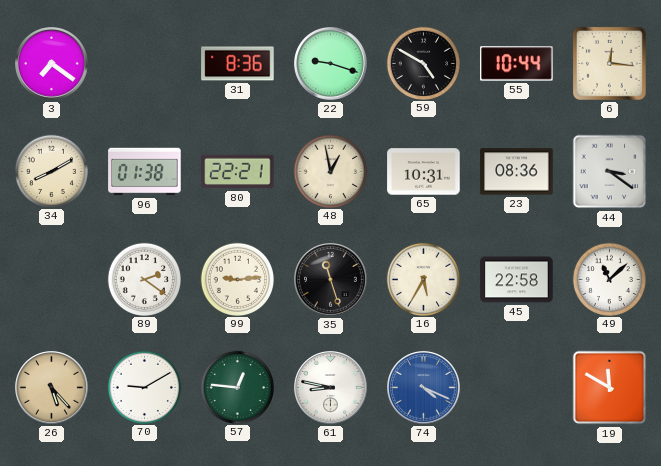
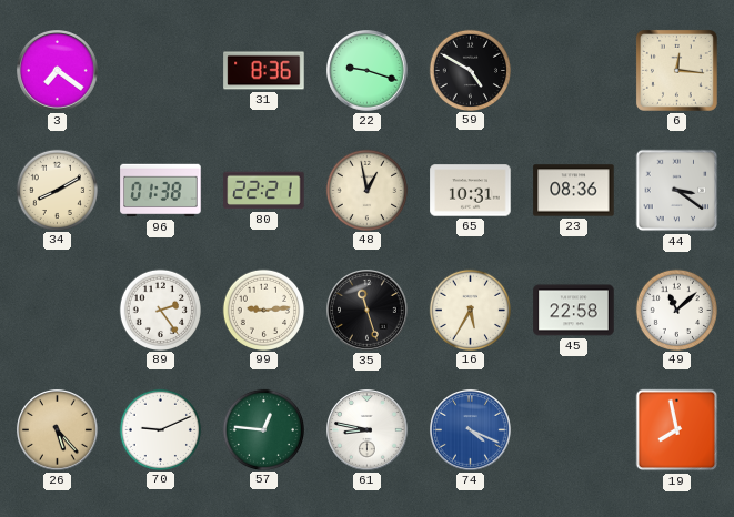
55: 10:44 -> none
89: 2:21 -> 2:24
70: 9:10 -> 9:11
19: 11:50 -> 7:58
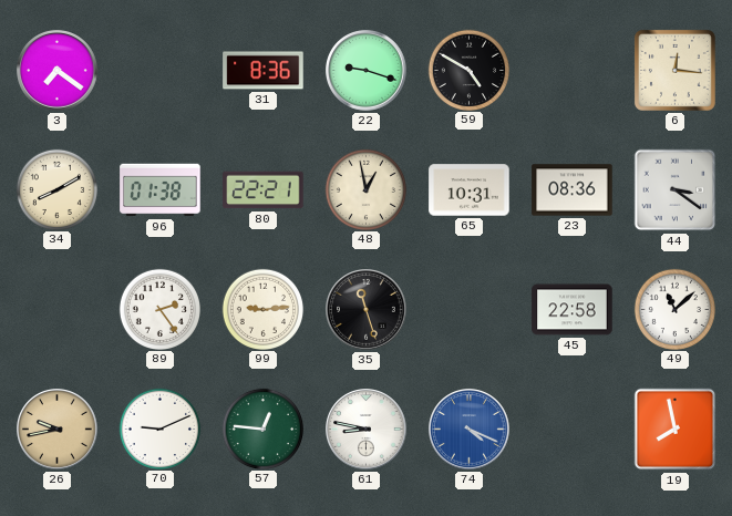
16: 5:35 -> none
26: 5:23 -> 9:43
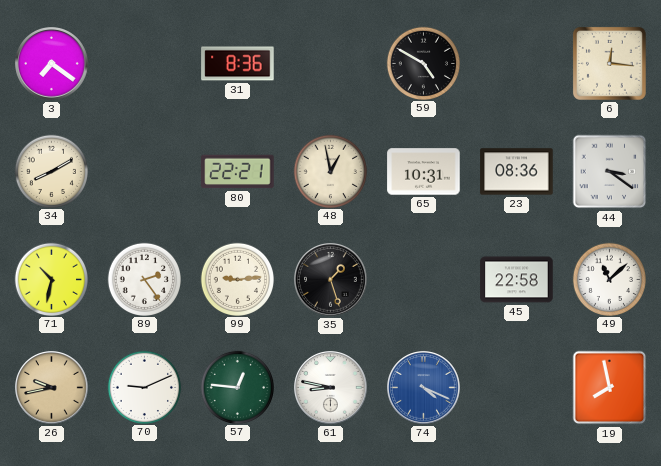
22: 9:18 -> none
96: 01:38 -> none
71: none -> 10:32
35: 11:27 -> 1:27
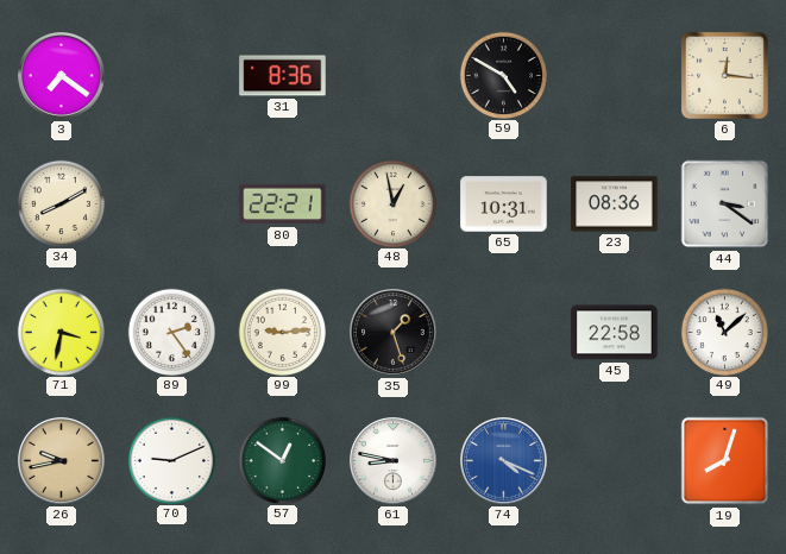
71: 10:32 -> 3:32
57: 12:46 -> 12:51
19: 7:58 -> 8:03
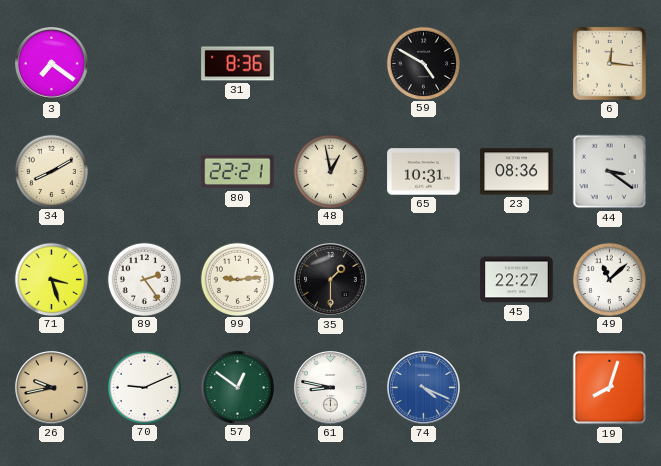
71: 3:32 -> 3:27
35: 1:27 -> 1:30
45: 22:58 -> 22:27
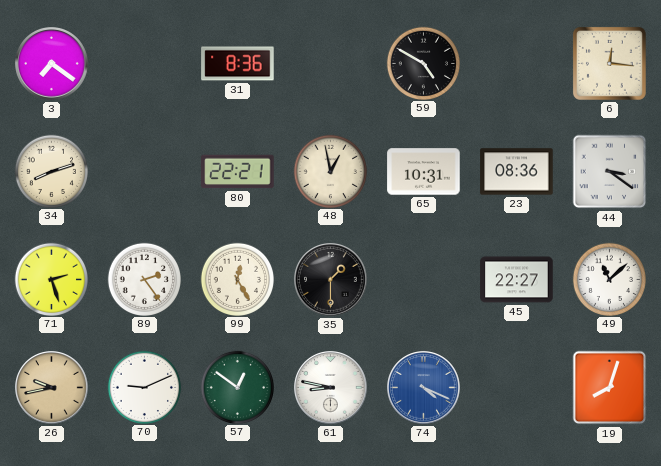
34: 8:10 -> 8:12
71: 3:27 -> 2:27
99: 9:14 -> 12:25
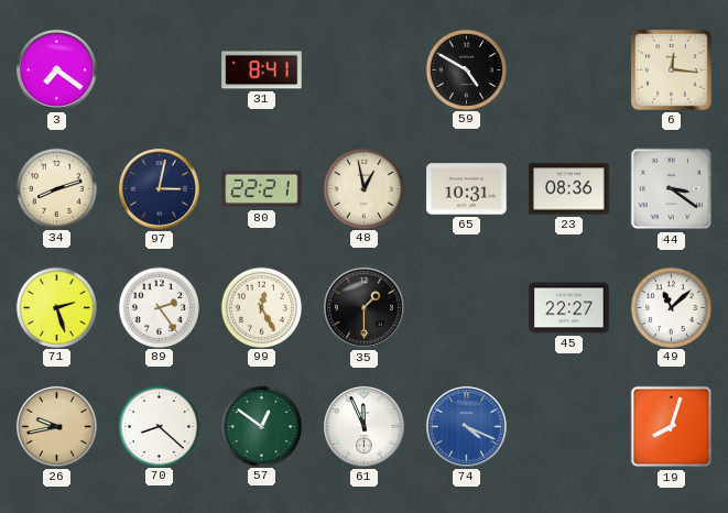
31: 8:36 -> 8:41
97: none -> 3:02
70: 9:11 -> 8:22
61: 8:47 -> 11:56
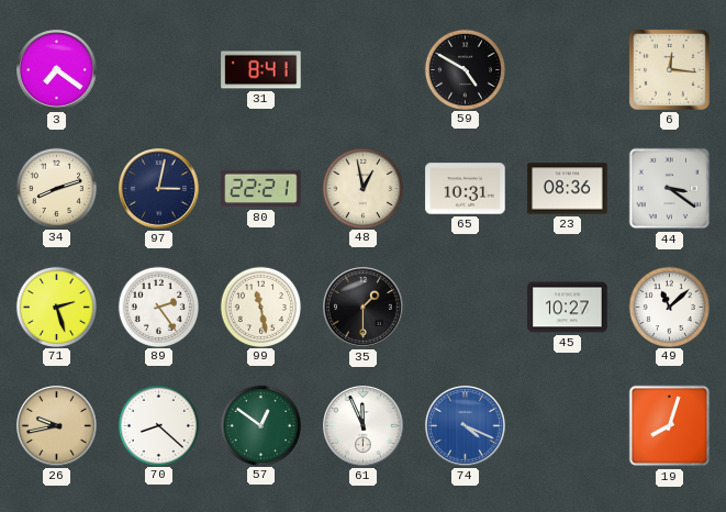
99: 12:25 -> 11:28
45: 22:27 -> 10:27
